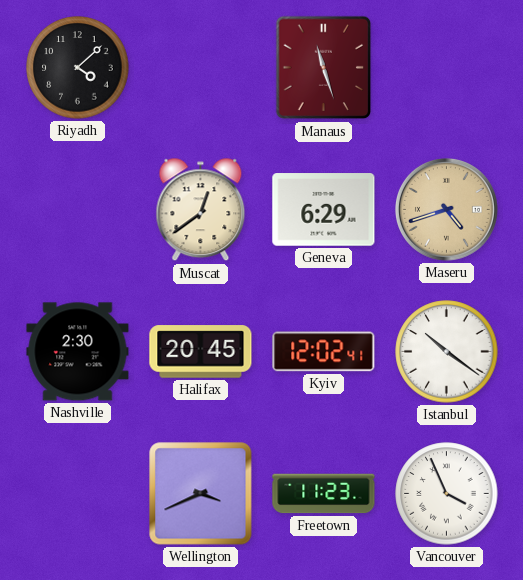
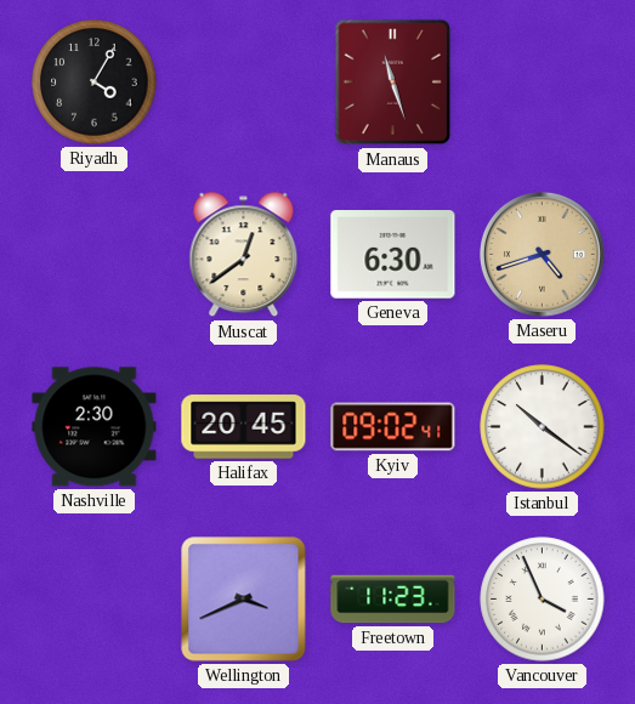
Riyadh: 4:08 -> 4:05
Geneva: 6:29 -> 6:30
Kyiv: 12:02 -> 09:02
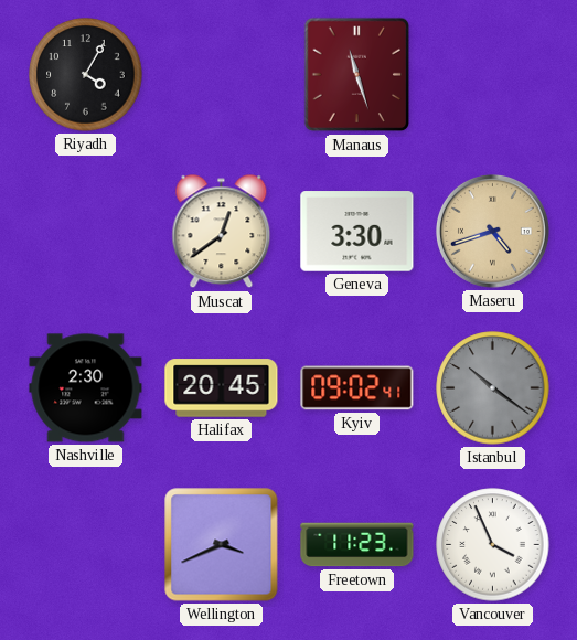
Geneva: 6:30 -> 3:30
Istanbul dial: white -> grey
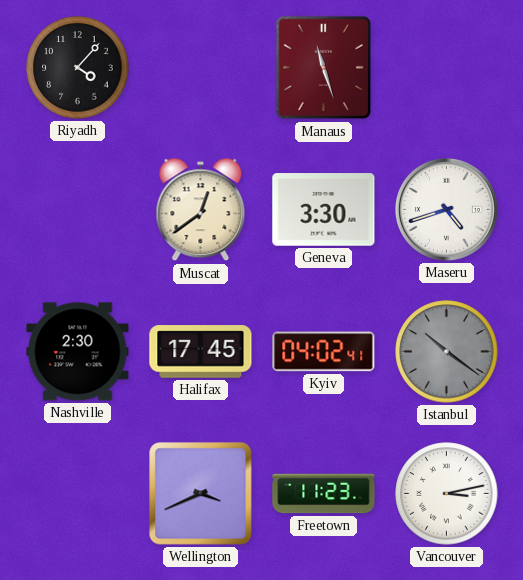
Riyadh: 4:05 -> 4:07
Maseru dial: champagne -> white
Halifax: 20:45 -> 17:45
Kyiv: 09:02 -> 04:02
Vancouver: 3:56 -> 3:13
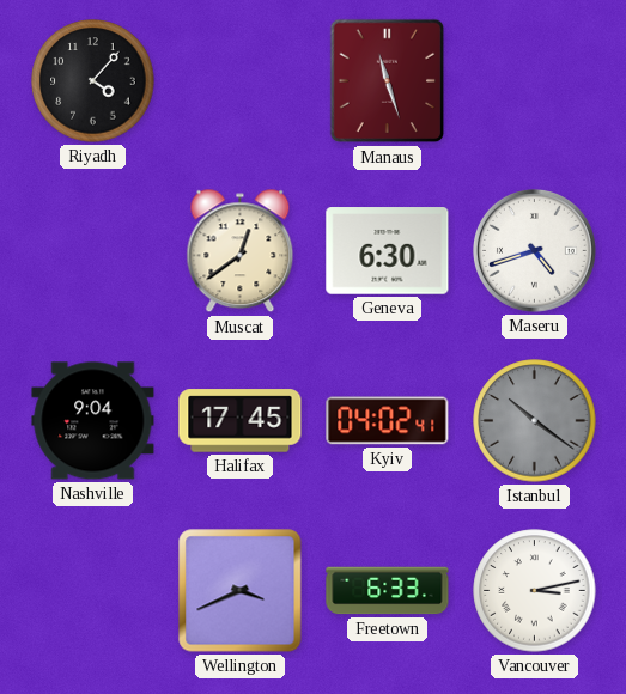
Geneva: 3:30 -> 6:30
Nashville: 2:30 -> 9:04
Freetown: 11:23 -> 6:33
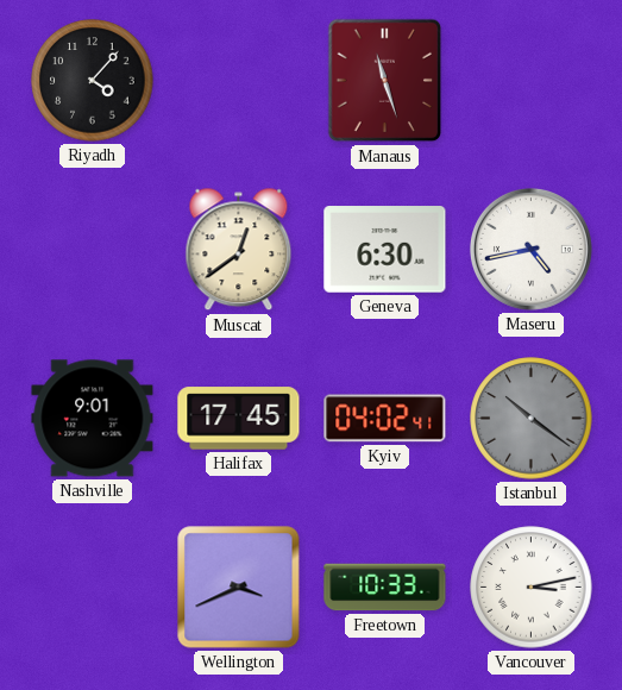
Maseru: 4:42 -> 4:43
Nashville: 9:04 -> 9:01
Freetown: 6:33 -> 10:33
